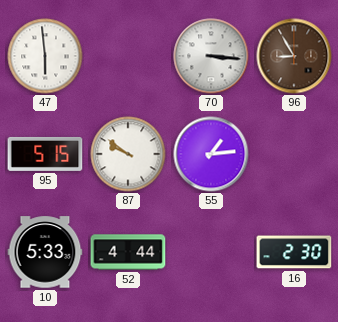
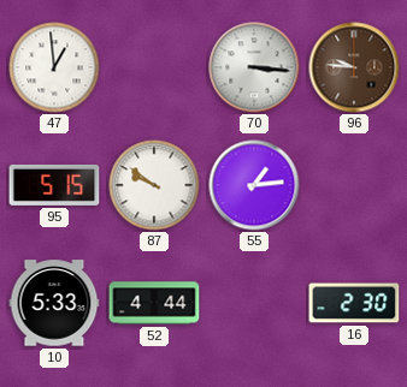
47: 5:59 -> 12:59
96: 8:55 -> 9:46
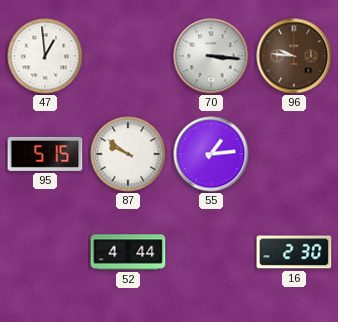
10: 5:33 -> none
